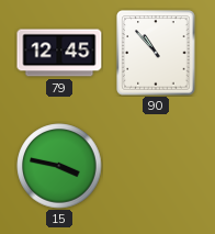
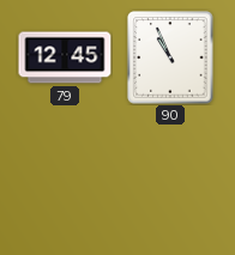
90: 10:53 -> 10:56
15: 3:47 -> none
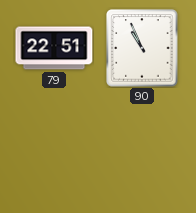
79: 12:45 -> 22:51
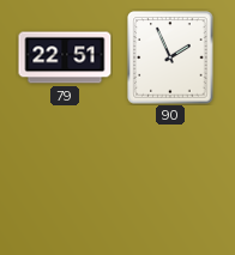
90: 10:56 -> 1:56
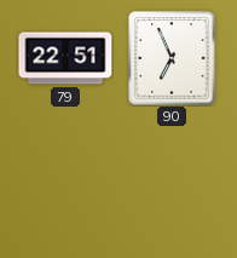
90: 1:56 -> 6:56
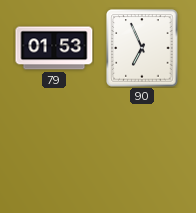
79: 22:51 -> 01:53
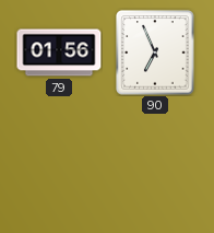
79: 01:53 -> 01:56
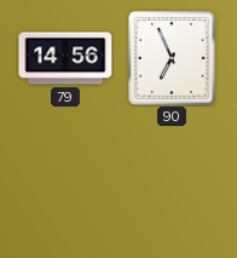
79: 01:56 -> 14:56
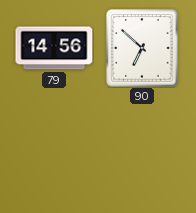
90: 6:56 -> 6:52
